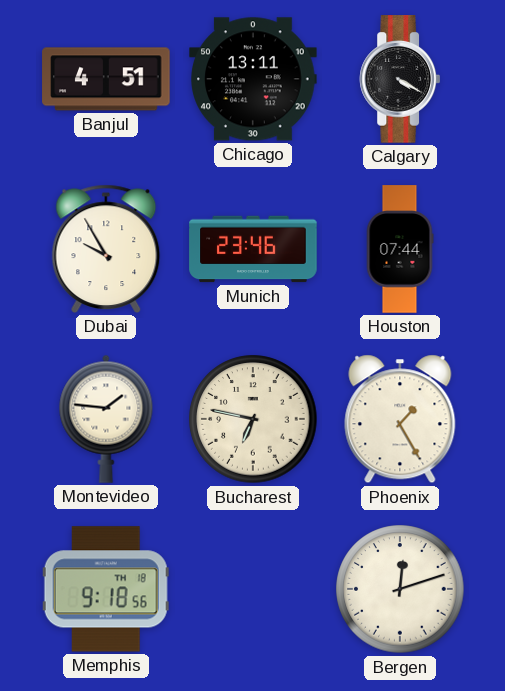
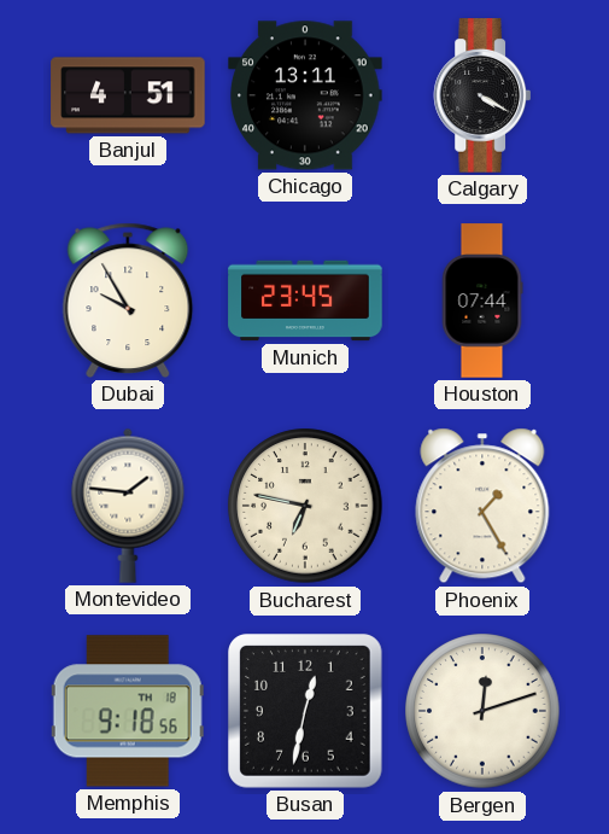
Munich: 23:46 -> 23:45
Busan: none -> 12:32
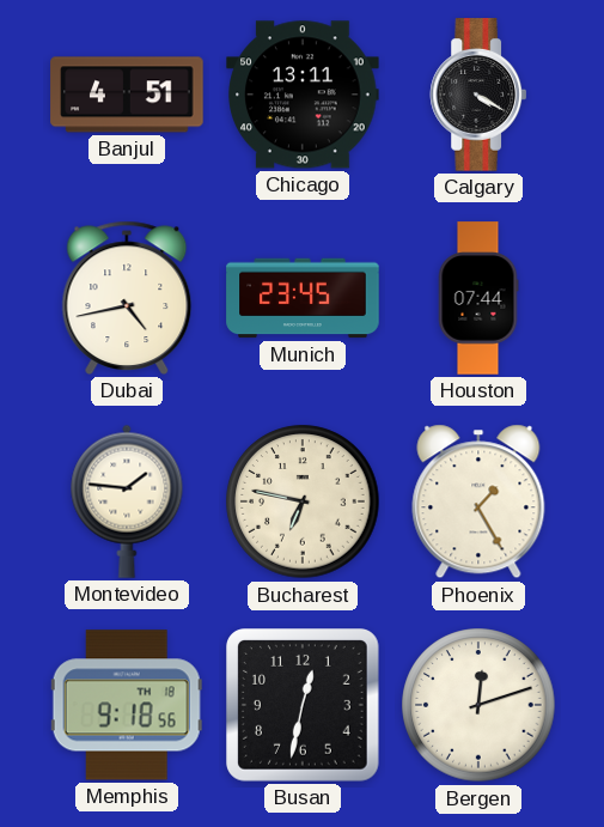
Dubai: 9:55 -> 4:43
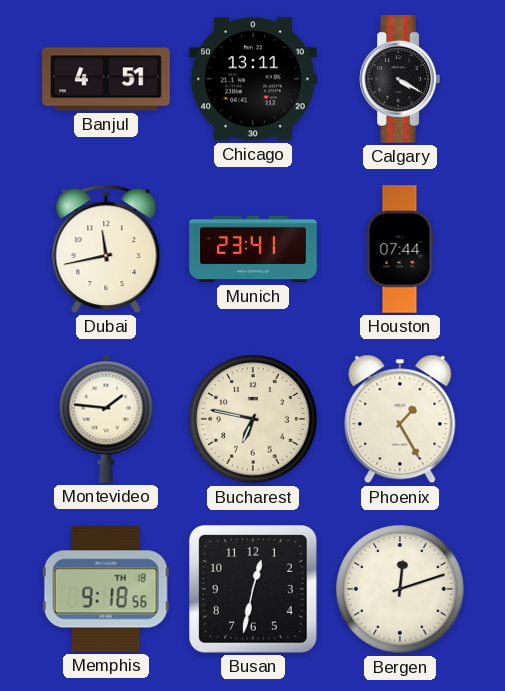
Dubai: 4:43 -> 11:43
Munich: 23:45 -> 23:41
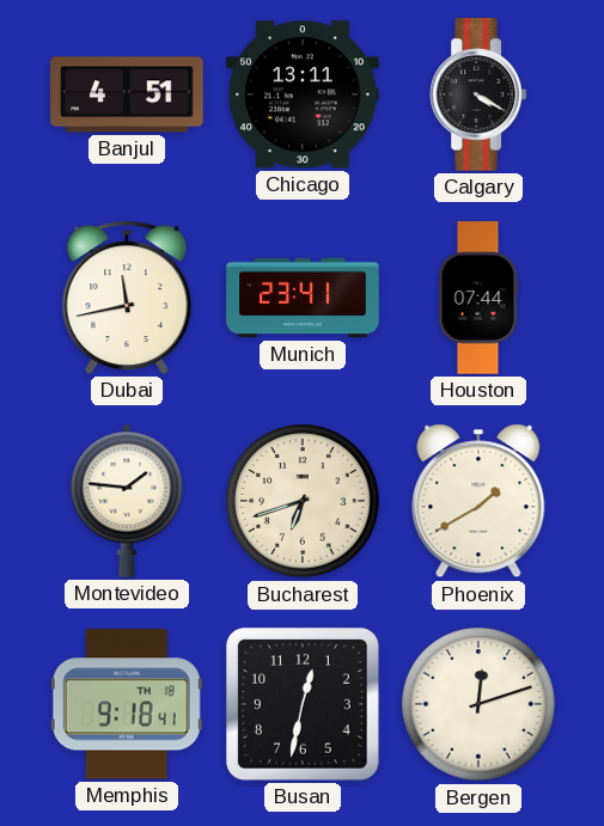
Bucharest: 6:47 -> 6:42
Phoenix: 1:25 -> 1:40
Memphis: 9:18:56 -> 9:18:41
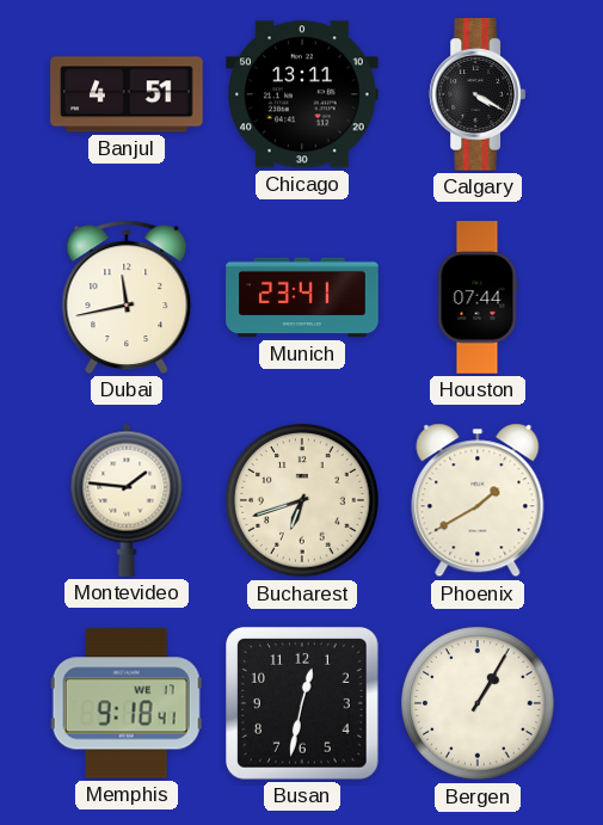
Memphis date: TH 18 -> WE 17
Bergen: 12:12 -> 1:05
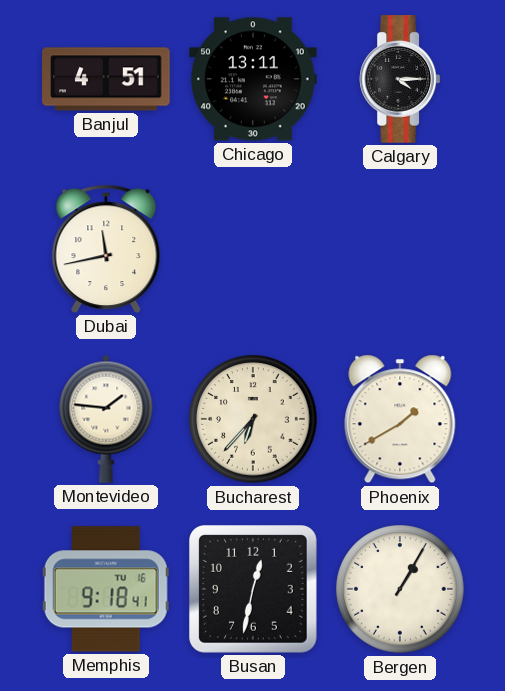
Calgary: 4:20 -> 4:15
Munich: 23:41 -> none
Houston: 07:44 -> none
Bucharest: 6:42 -> 6:37
Memphis date: WE 17 -> TU 16
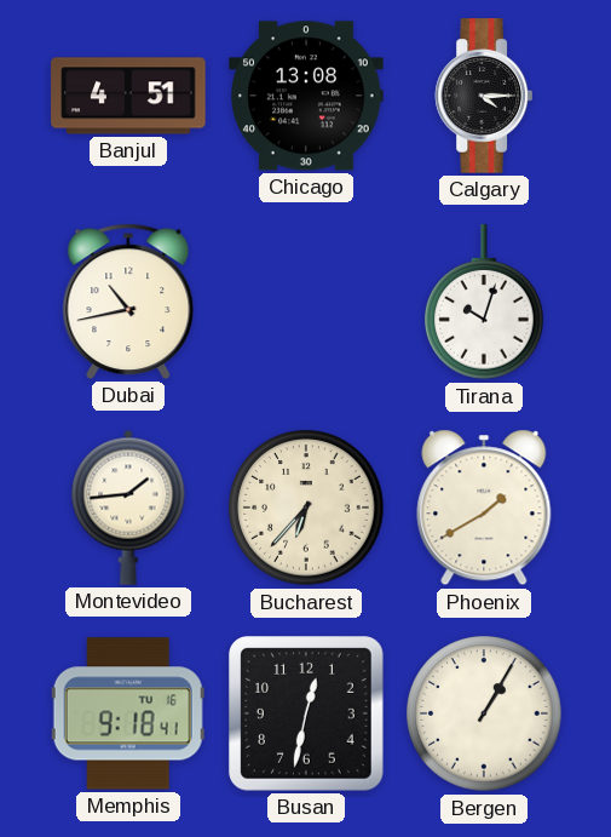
Chicago: 13:11 -> 13:08
Dubai: 11:43 -> 10:43
Tirana: none -> 10:03
Montevideo: 1:46 -> 1:44
